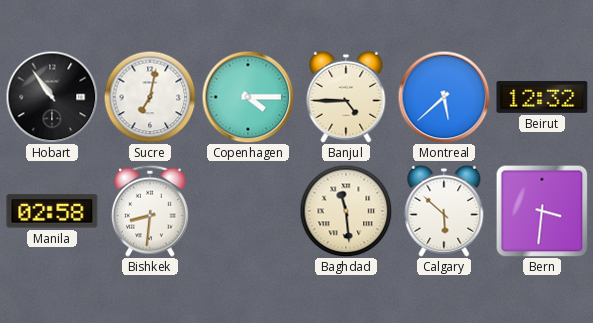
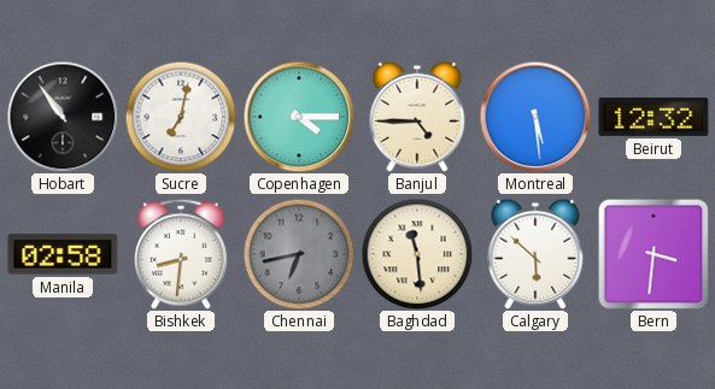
Montreal: 5:38 -> 5:29
Chennai: none -> 6:43
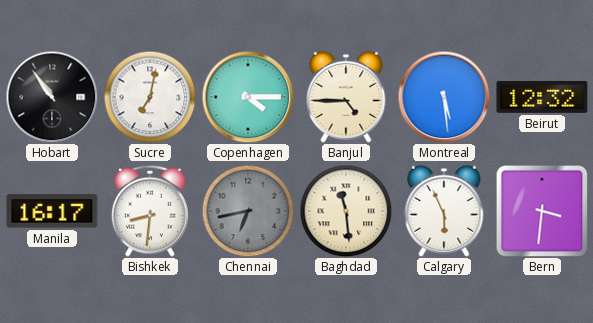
Manila: 02:58 -> 16:17
Calgary: 5:52 -> 5:56
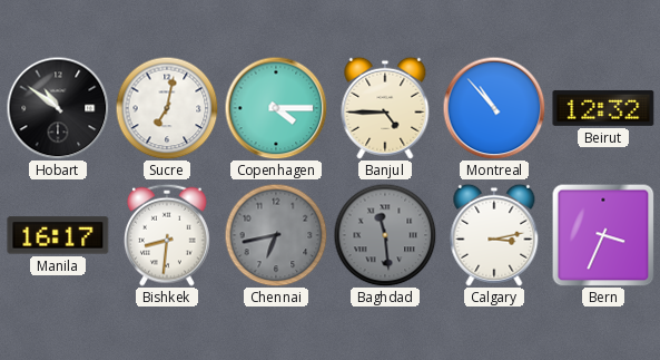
Hobart: 10:54 -> 10:51
Montreal: 5:29 -> 10:53
Baghdad dial: cream -> grey
Calgary: 5:56 -> 3:13
Bern: 3:31 -> 3:34
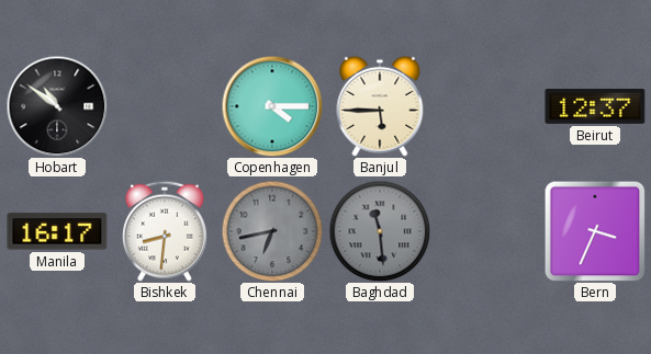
Sucre: 7:02 -> none
Banjul: 4:45 -> 5:45
Montreal: 10:53 -> none
Beirut: 12:32 -> 12:37
Calgary: 3:13 -> none
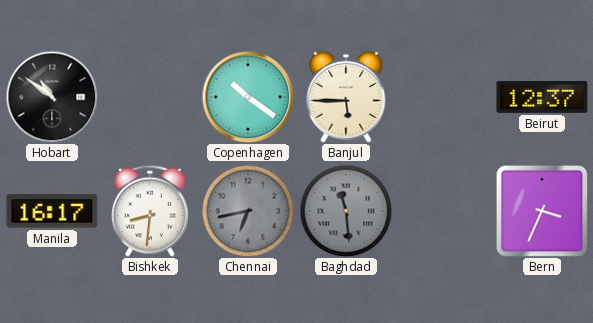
Copenhagen: 4:15 -> 10:21
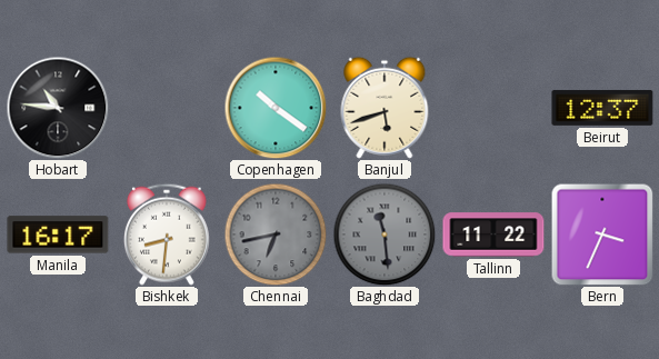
Hobart: 10:51 -> 10:46
Banjul: 5:45 -> 5:42
Tallinn: none -> 11:22
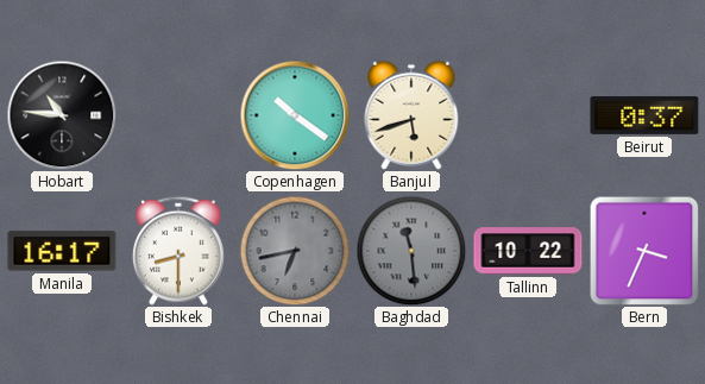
Beirut: 12:37 -> 0:37
Bishkek: 8:31 -> 8:30
Tallinn: 11:22 -> 10:22
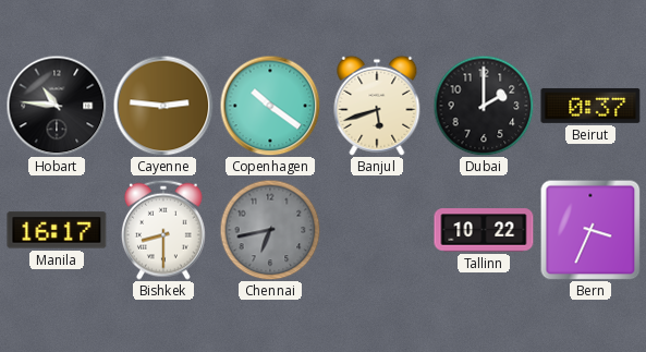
Cayenne: none -> 2:46
Dubai: none -> 2:00
Baghdad: 11:29 -> none
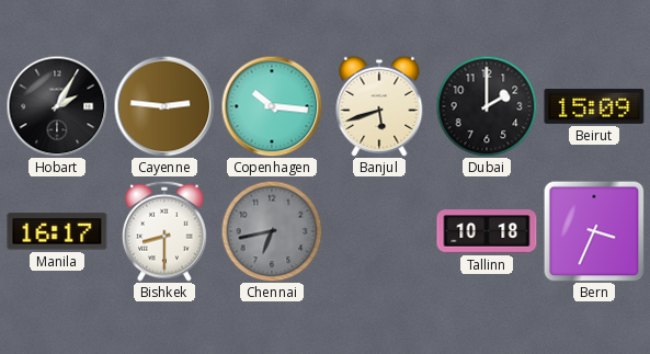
Hobart: 10:46 -> 2:05
Copenhagen: 10:21 -> 10:16
Beirut: 0:37 -> 15:09
Tallinn: 10:22 -> 10:18
